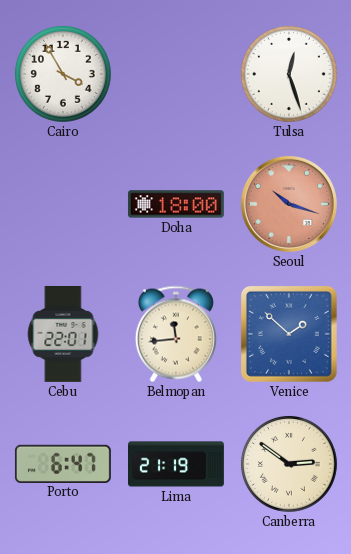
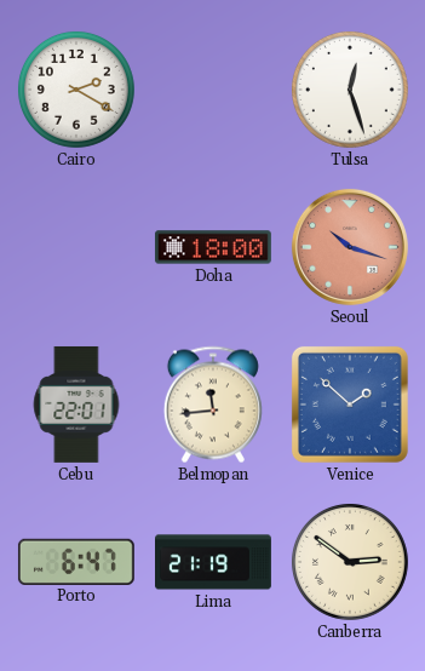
Cairo: 3:55 -> 2:20
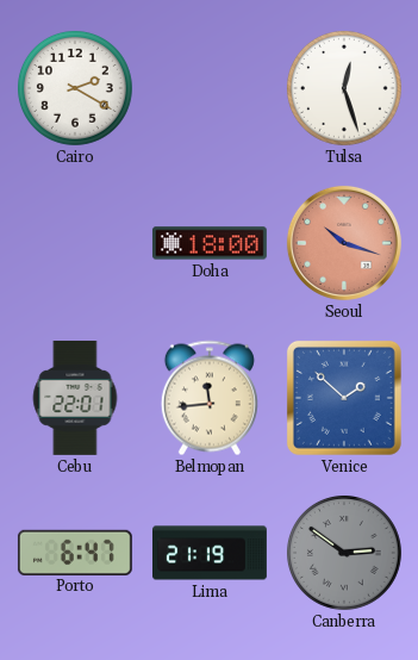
Canberra dial: cream -> grey
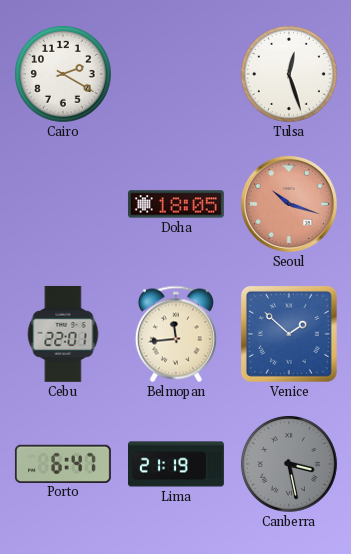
Doha: 18:00 -> 18:05
Canberra: 2:51 -> 3:28
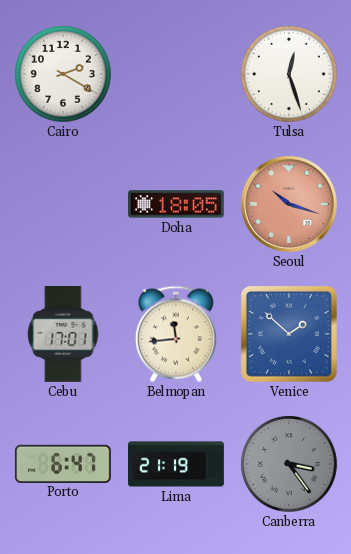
Cebu: 22:01 -> 17:01
Canberra: 3:28 -> 3:24
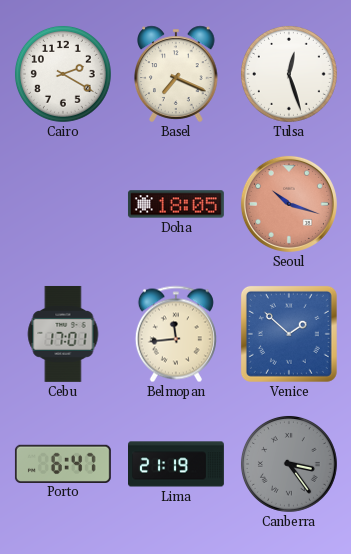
Basel: none -> 7:19
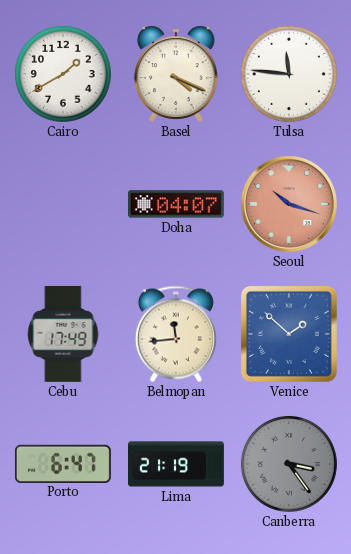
Cairo: 2:20 -> 1:40
Basel: 7:19 -> 4:19
Tulsa: 12:27 -> 11:46
Doha: 18:05 -> 04:07
Cebu: 17:01 -> 17:49
